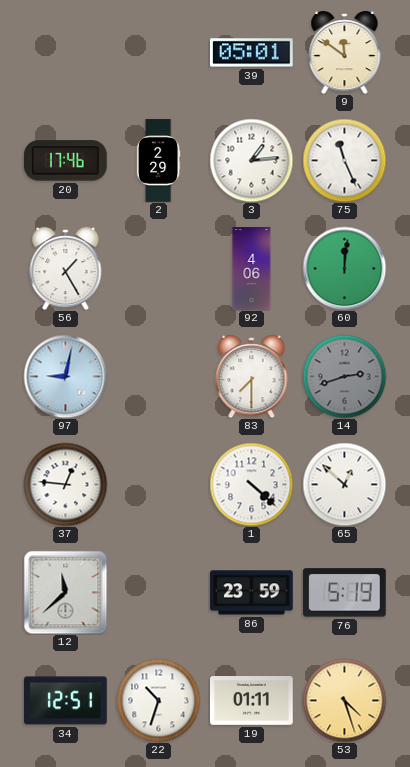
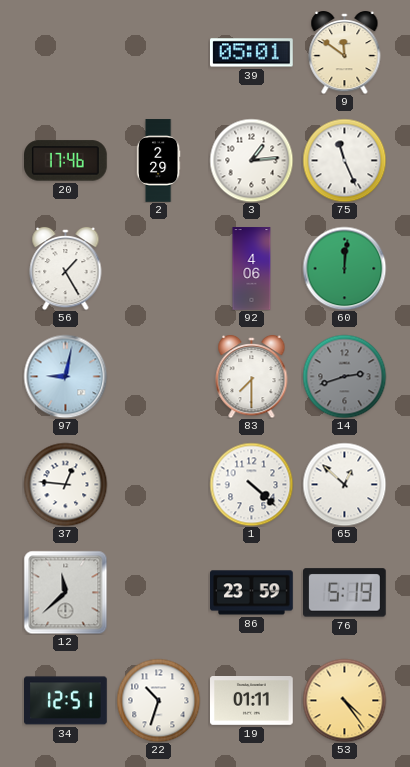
53: 4:27 -> 4:24
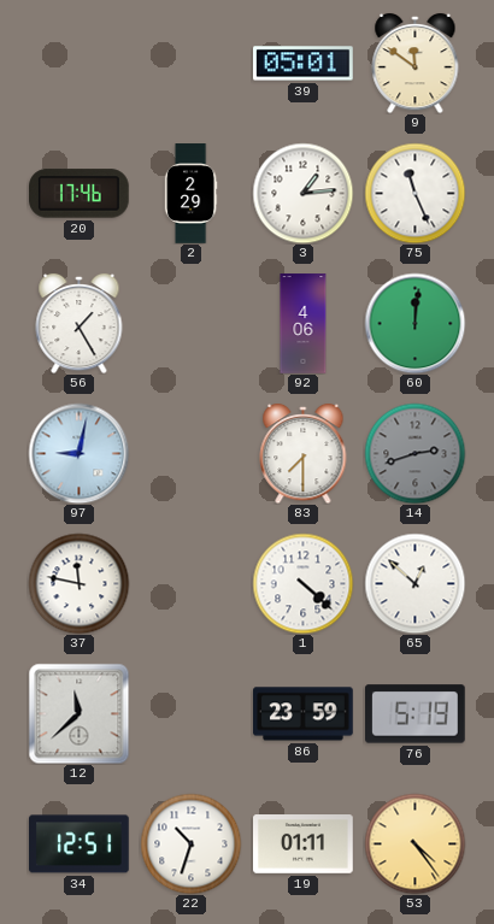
37: 12:46 -> 11:47
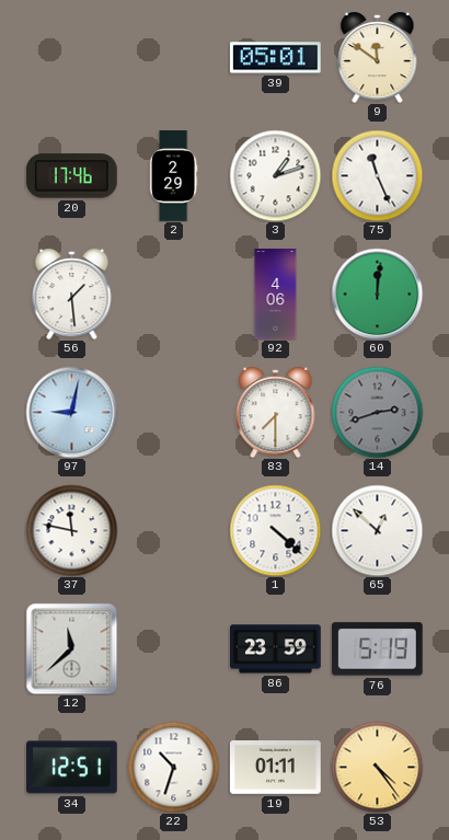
3: 1:14 -> 1:12
56: 1:25 -> 1:29
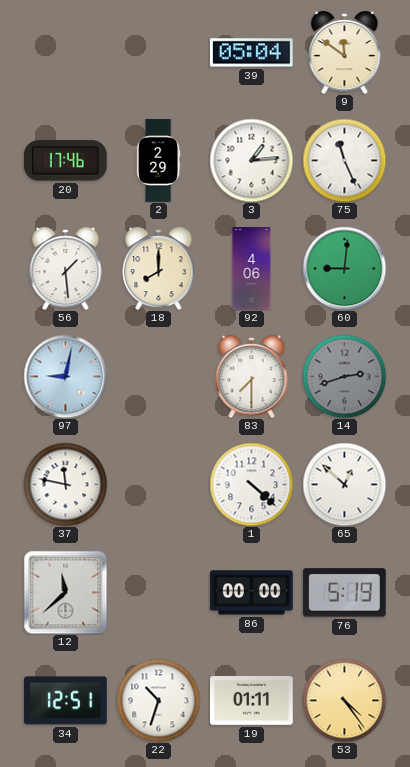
39: 05:01 -> 05:04
3: 1:12 -> 1:14
18: none -> 8:00
60: 12:01 -> 9:01
86: 23:59 -> 00:00
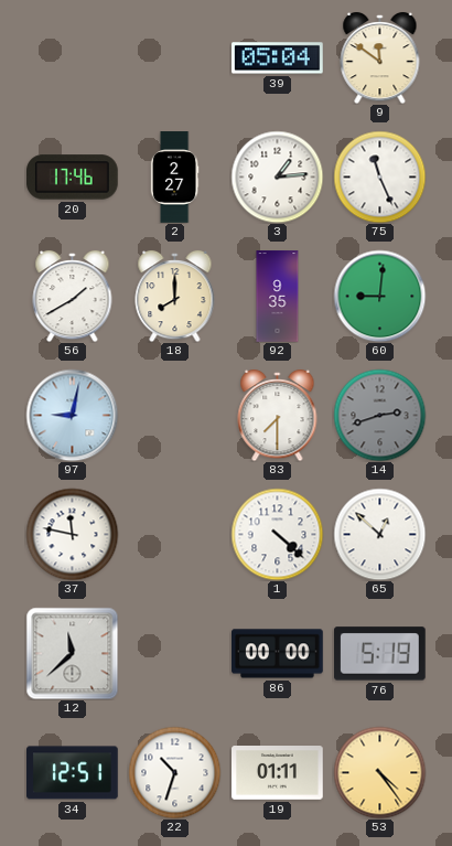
2: 2:29 -> 2:27
56: 1:29 -> 1:40
92: 4:06 -> 9:35
